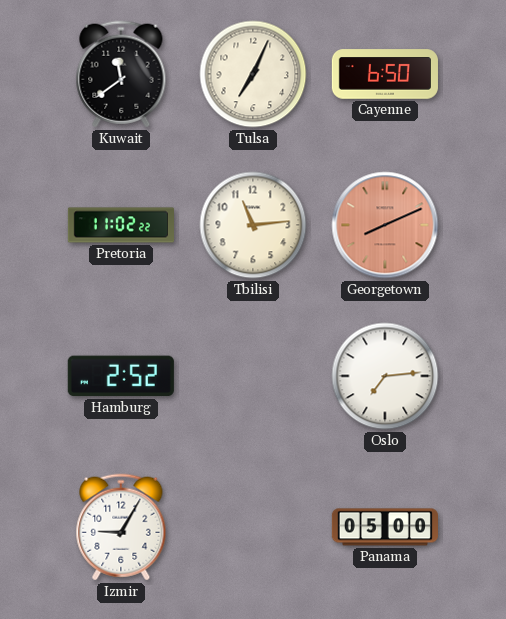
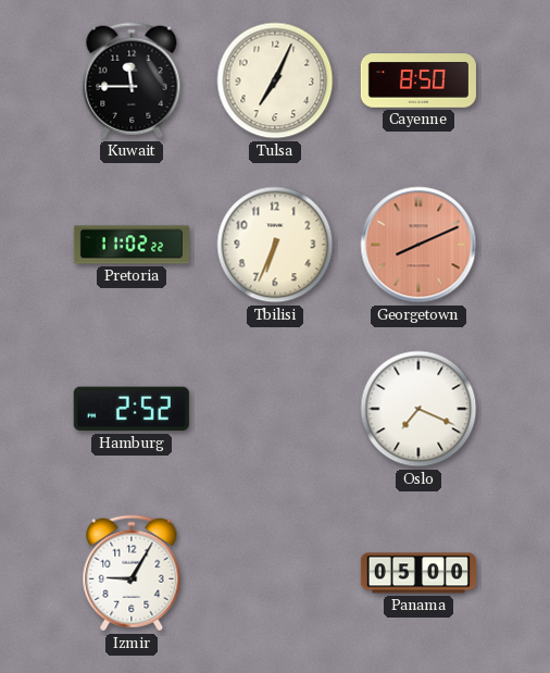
Kuwait: 11:39 -> 11:45
Cayenne: 6:50 -> 8:50
Tbilisi: 11:14 -> 6:34
Oslo: 7:14 -> 7:19
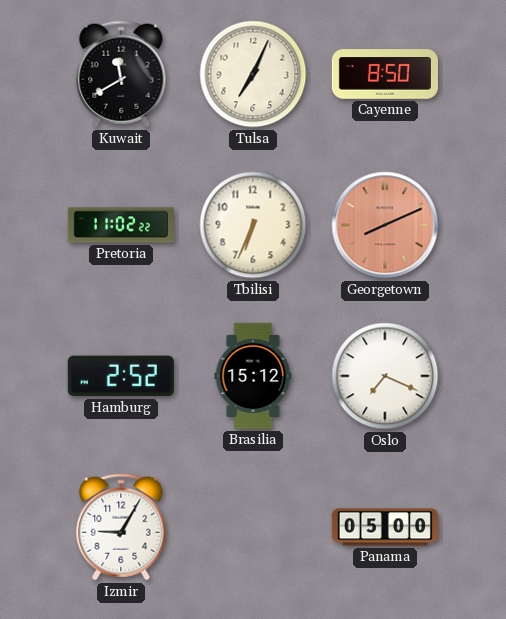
Kuwait: 11:45 -> 11:40
Brasilia: none -> 15:12
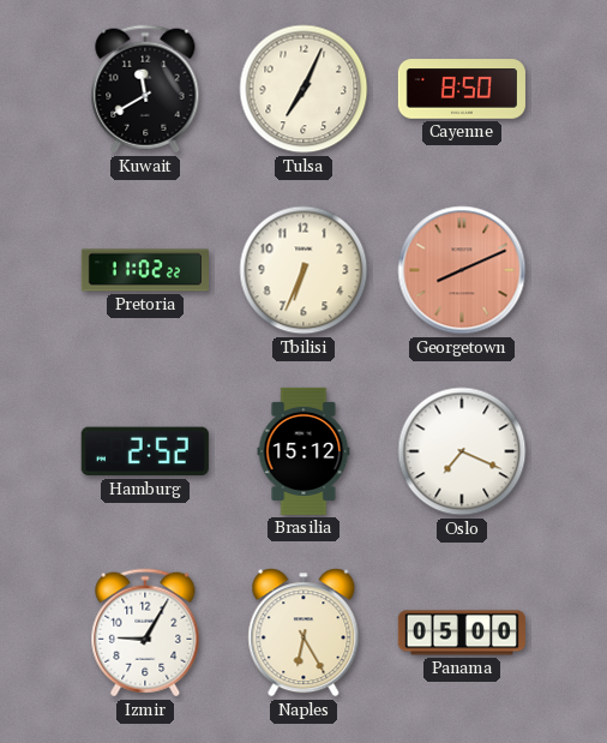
Naples: none -> 6:25
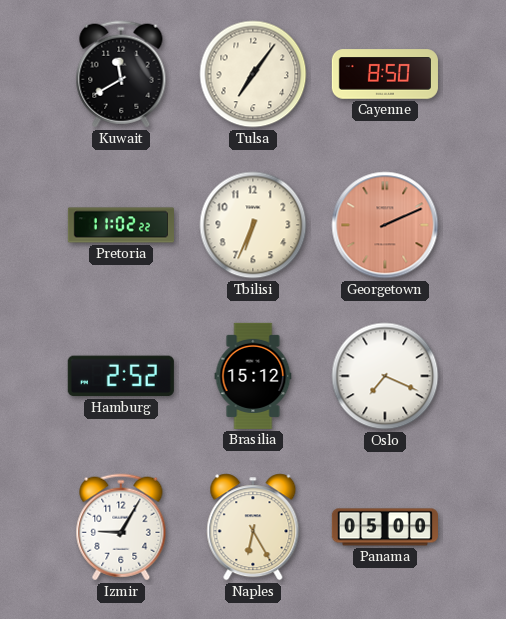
Tulsa: 7:04 -> 7:06
Georgetown: 8:11 -> 2:11
